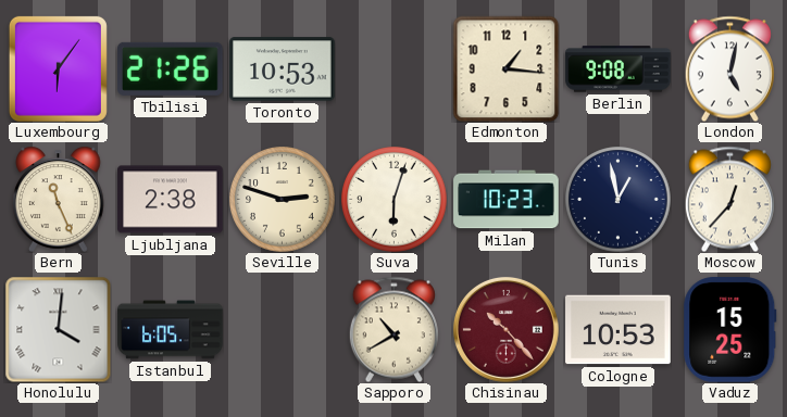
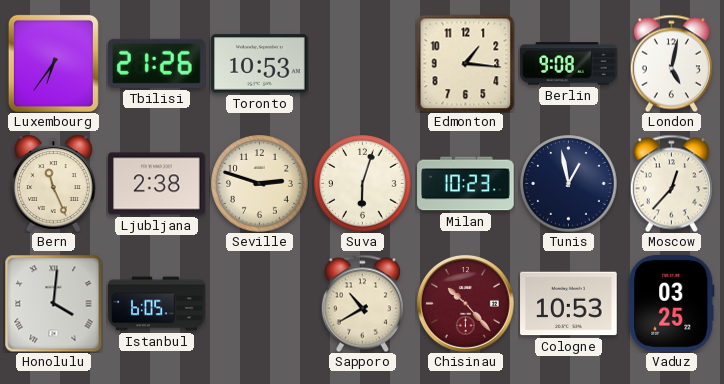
Luxembourg: 6:06 -> 6:36
Vaduz: 15:25 -> 03:25
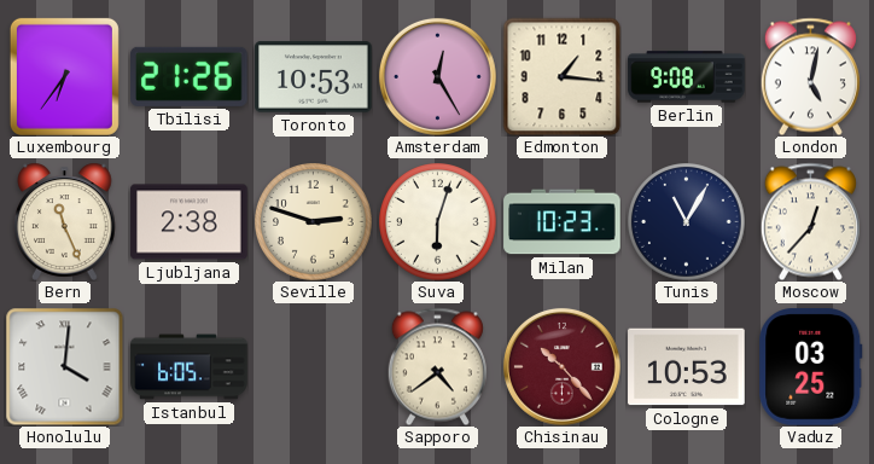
Amsterdam: none -> 12:25
Tunis: 12:58 -> 11:05
Sapporo: 10:40 -> 4:39
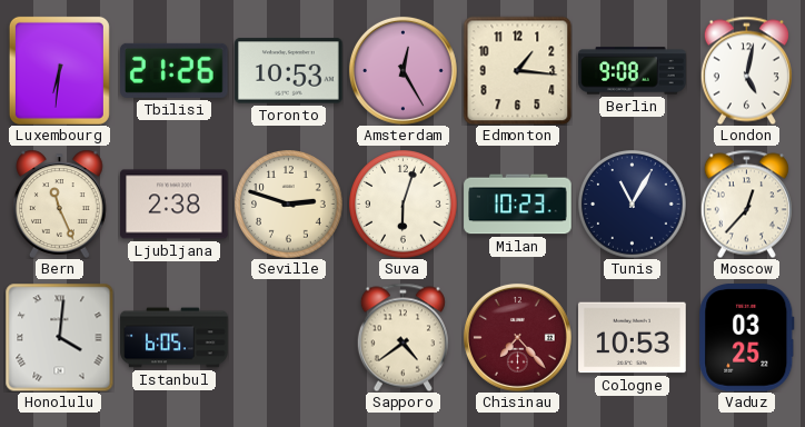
Luxembourg: 6:36 -> 6:31
Chisinau: 10:23 -> 7:23
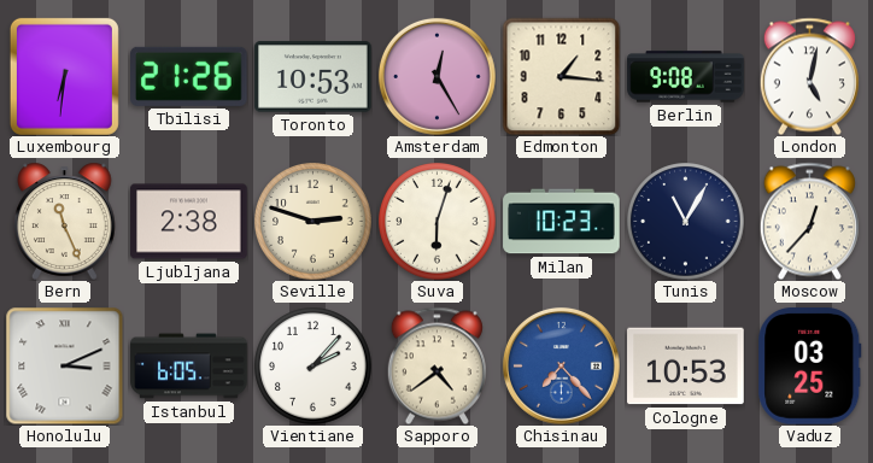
Honolulu: 4:01 -> 3:11
Vientiane: none -> 2:07
Chisinau dial: burgundy -> blue
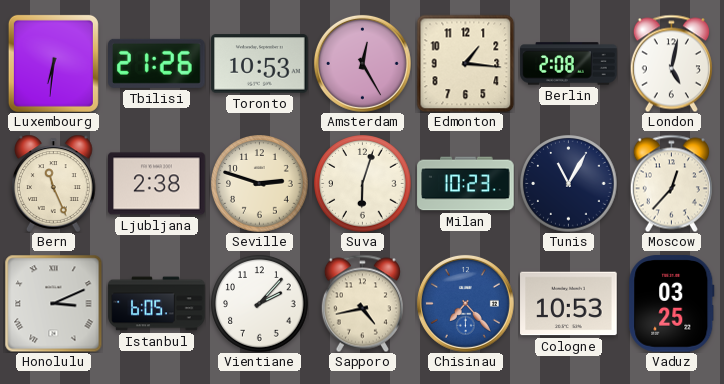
Berlin: 9:08 -> 2:08
Sapporo: 4:39 -> 4:43
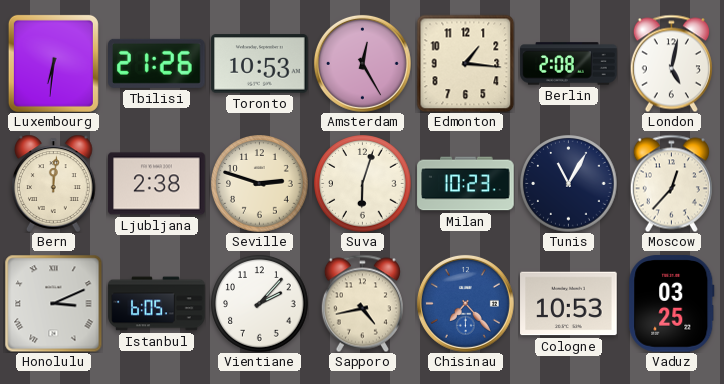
Bern: 11:26 -> 12:01
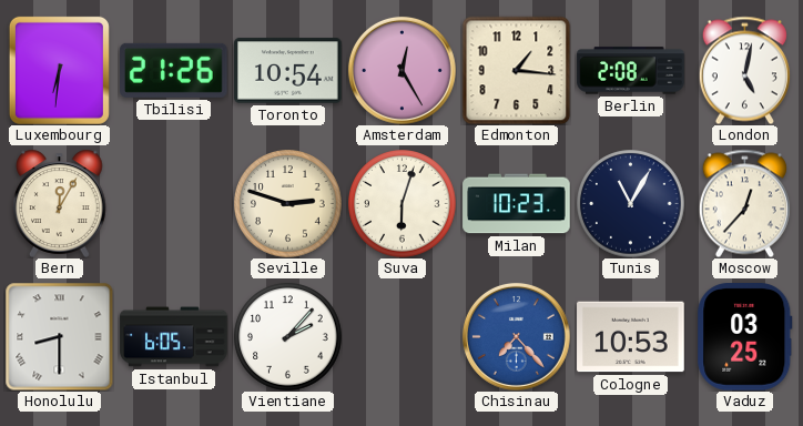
Toronto: 10:53 -> 10:54
Bern: 12:01 -> 12:05
Ljubljana: 2:38 -> none
Honolulu: 3:11 -> 8:30
Sapporo: 4:43 -> none
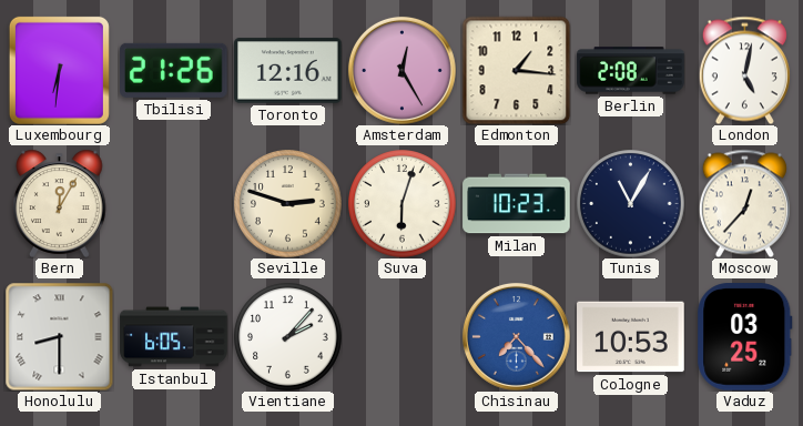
Toronto: 10:54 -> 12:16
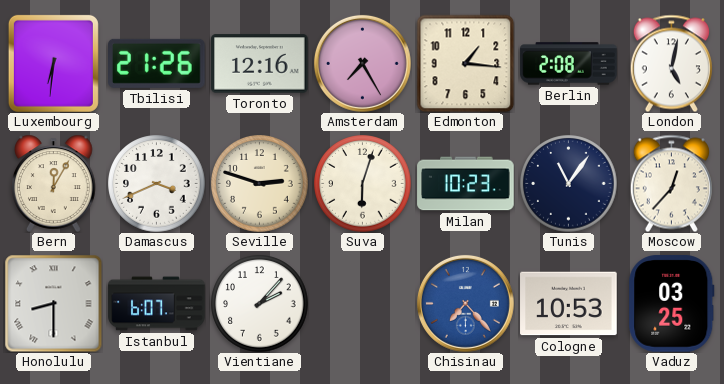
Amsterdam: 12:25 -> 7:25
Damascus: none -> 3:41
Tunis: 11:05 -> 11:06
Istanbul: 6:05 -> 6:07
